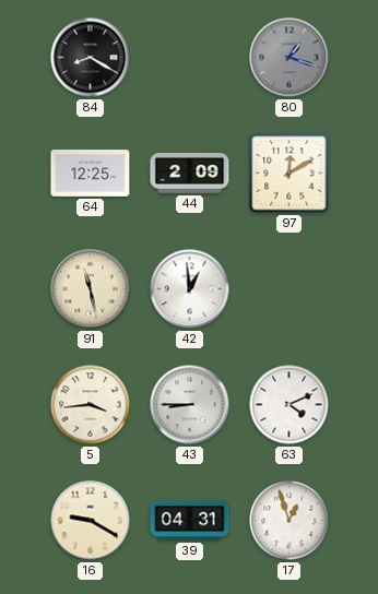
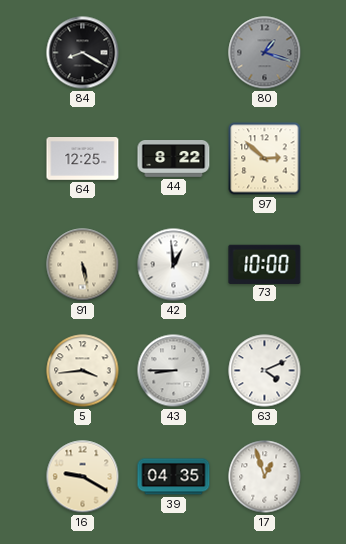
44: 2:09 -> 8:22
97: 12:10 -> 2:52
91: 11:28 -> 5:28
73: none -> 10:00
39: 04:31 -> 04:35
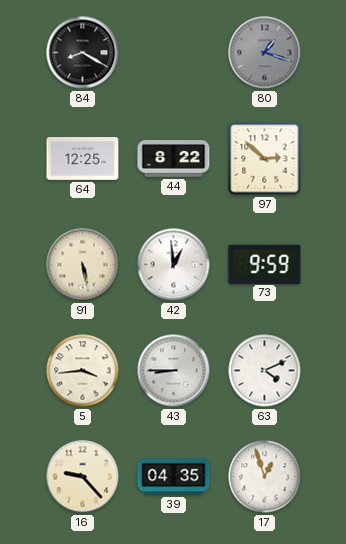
73: 10:00 -> 9:59
16: 9:20 -> 9:23
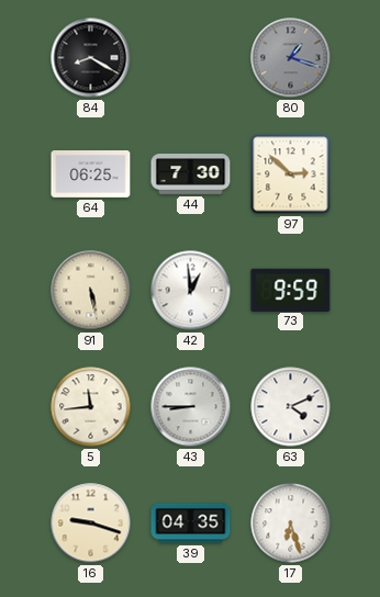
64: 12:25 -> 06:25
44: 8:22 -> 7:30
5: 3:44 -> 11:44
16: 9:23 -> 9:18
17: 12:57 -> 6:27
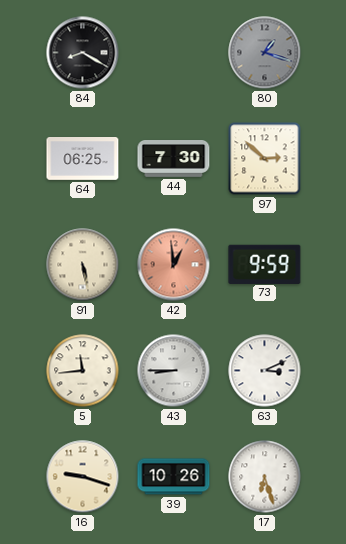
42 dial: white -> salmon
63: 4:11 -> 3:11
39: 04:35 -> 10:26
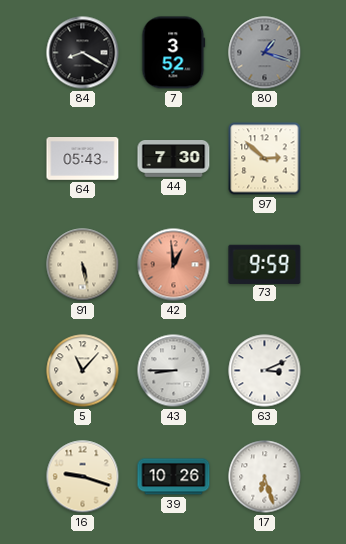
7: none -> 3:52
64: 06:25 -> 05:43
5: 11:44 -> 11:07
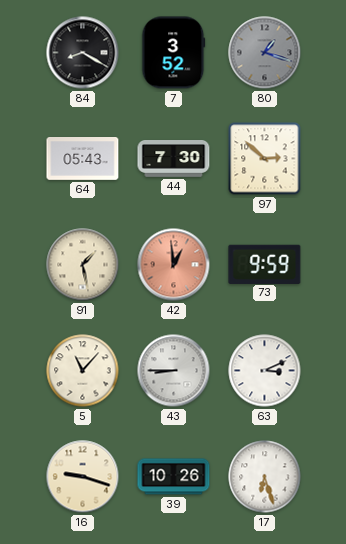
91: 5:28 -> 1:28
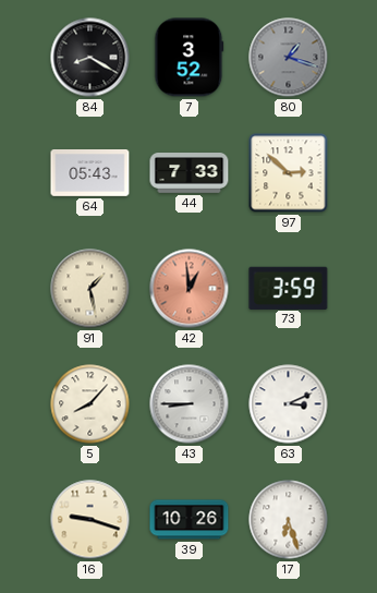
44: 7:30 -> 7:33
73: 9:59 -> 3:59
5: 11:07 -> 8:07
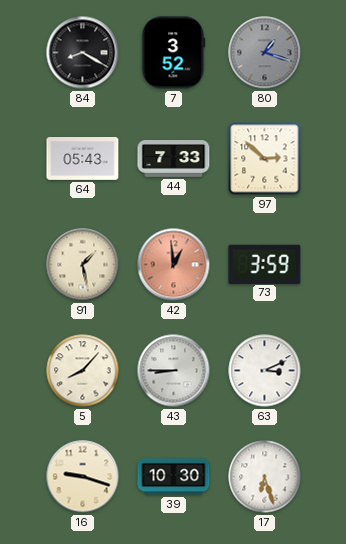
39: 10:26 -> 10:30
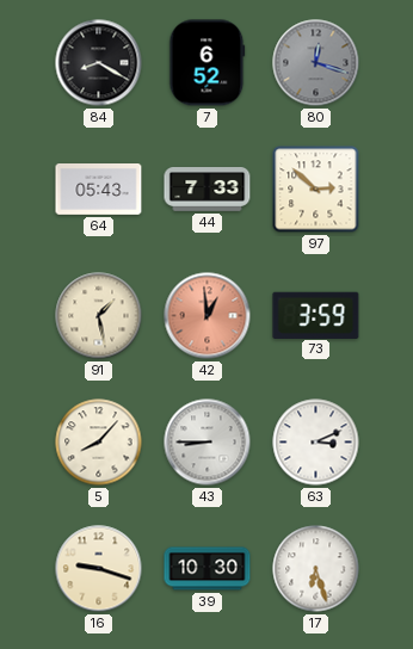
7: 3:52 -> 6:52
80: 1:18 -> 12:18
